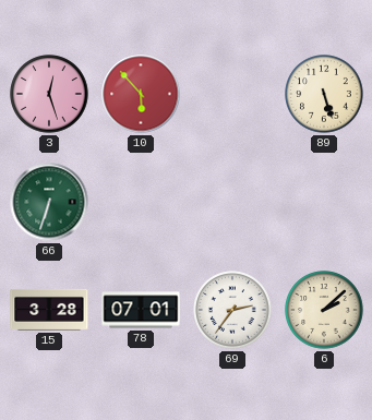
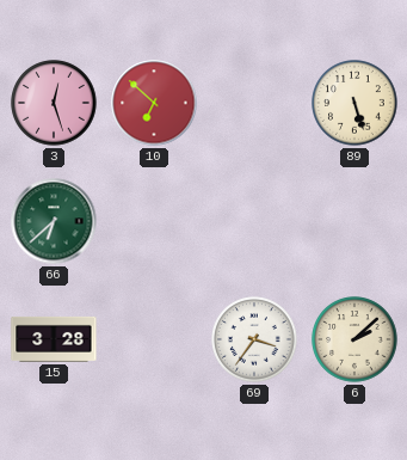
10: 5:53 -> 6:52
66: 6:33 -> 6:38
78: 07:01 -> none
69: 2:36 -> 3:36
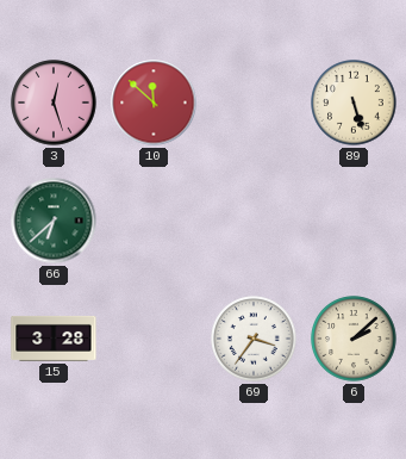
10: 6:52 -> 11:52
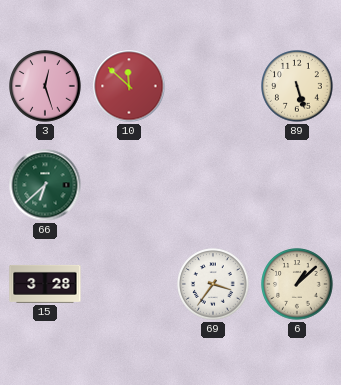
6: 2:08 -> 1:08
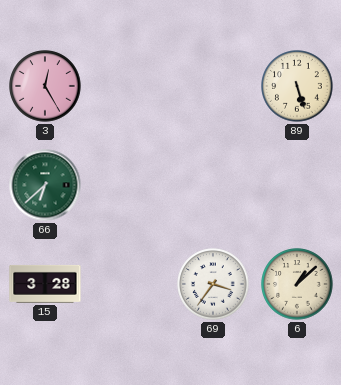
3: 12:27 -> 12:25
10: 11:52 -> none
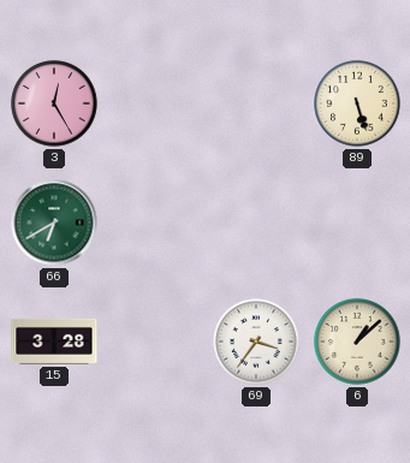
66: 6:38 -> 6:40
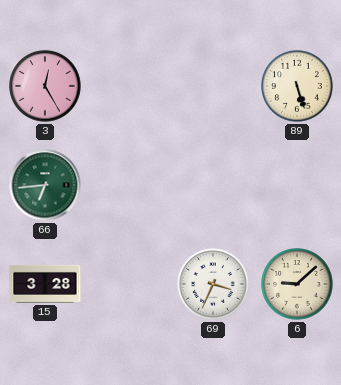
66: 6:40 -> 6:44
69: 3:36 -> 3:34
6: 1:08 -> 9:08
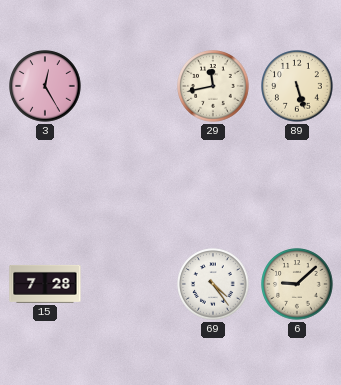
29: none -> 11:43
66: 6:44 -> none
15: 3:28 -> 7:28
69: 3:34 -> 4:24
